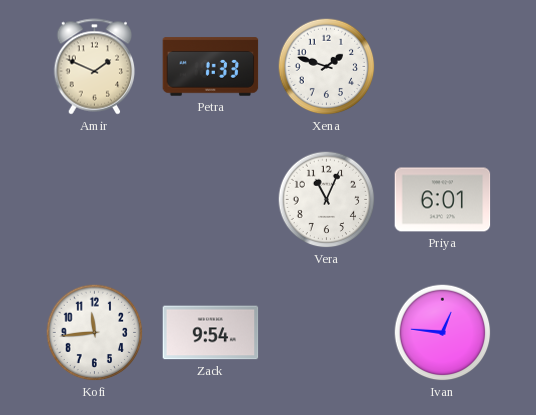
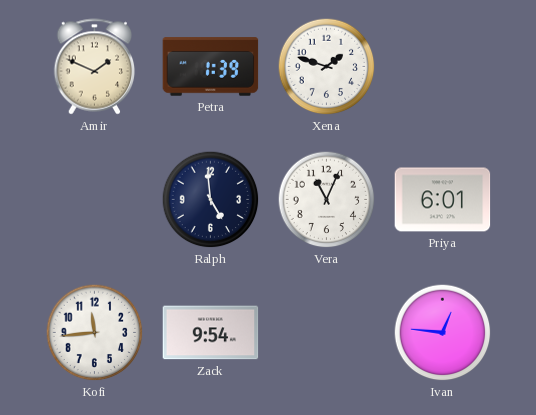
Petra: 1:33 -> 1:39
Ralph: none -> 4:59
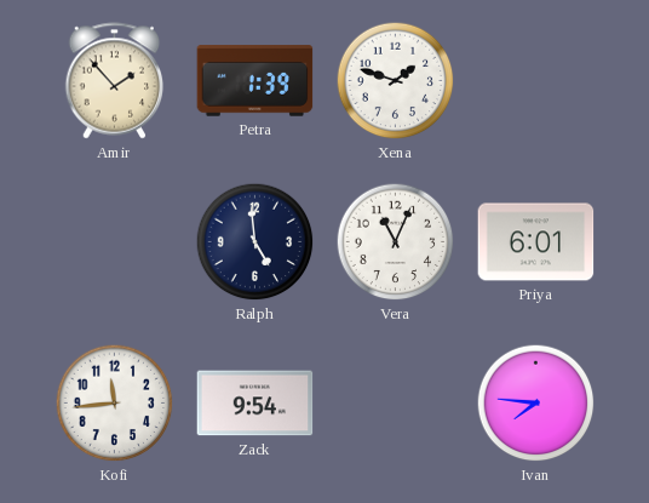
Amir: 1:49 -> 1:53
Ivan: 12:46 -> 7:46
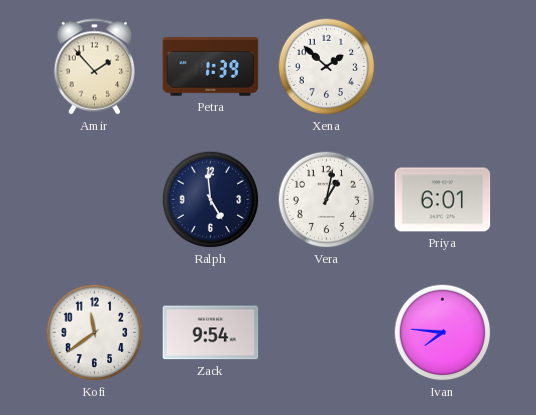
Xena: 1:48 -> 1:52
Vera: 11:04 -> 1:02
Kofi: 11:44 -> 11:39
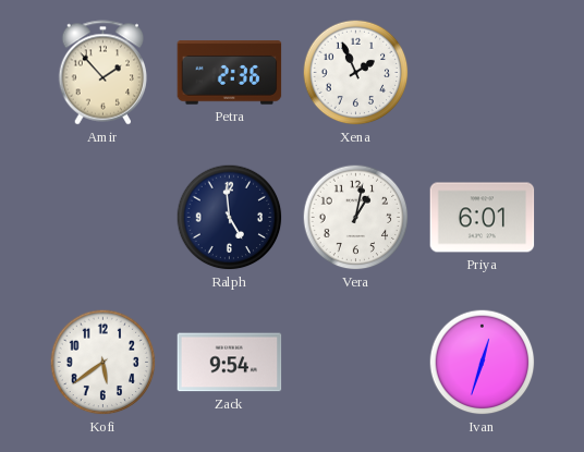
Petra: 1:39 -> 2:36
Xena: 1:52 -> 1:56
Kofi: 11:39 -> 5:39
Ivan: 7:46 -> 12:33
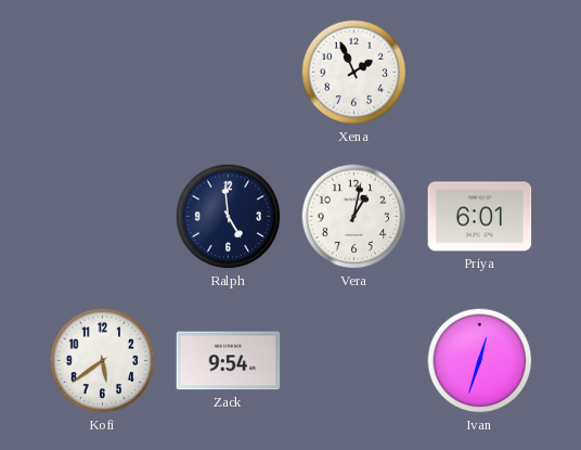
Amir: 1:53 -> none
Petra: 2:36 -> none
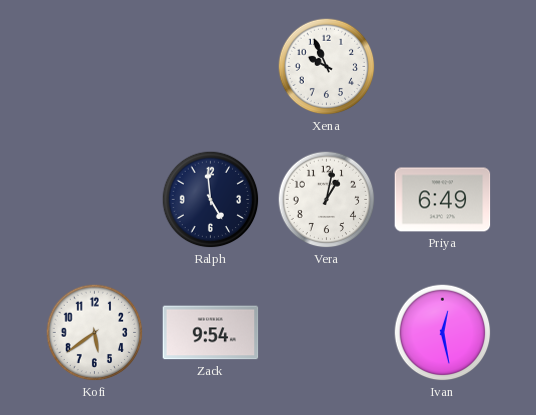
Xena: 1:56 -> 9:56
Priya: 6:01 -> 6:49
Ivan: 12:33 -> 12:28
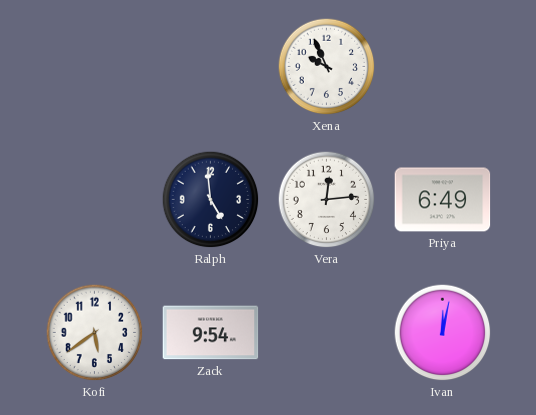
Vera: 1:02 -> 12:14
Ivan: 12:28 -> 12:02
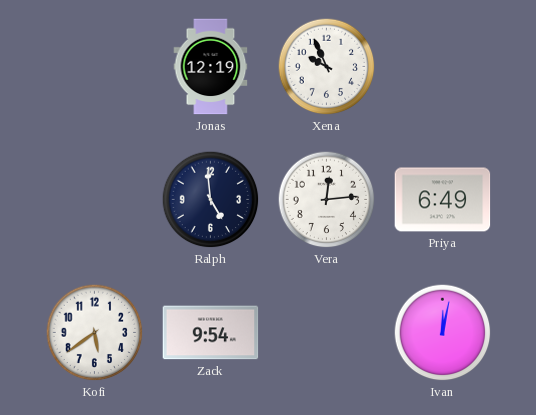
Jonas: none -> 12:19
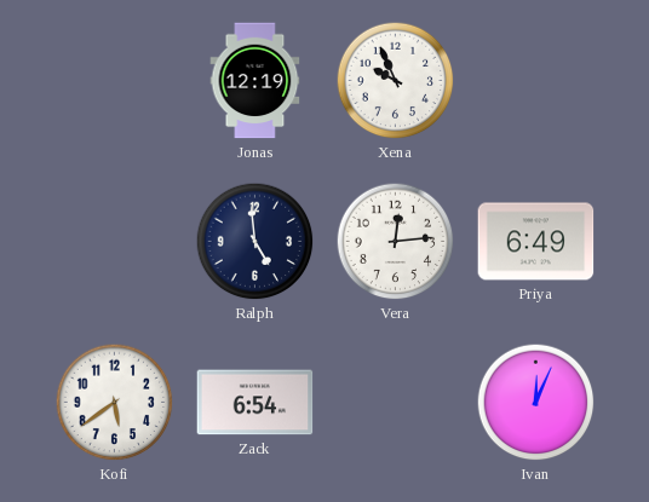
Zack: 9:54 -> 6:54
Ivan: 12:02 -> 12:04
